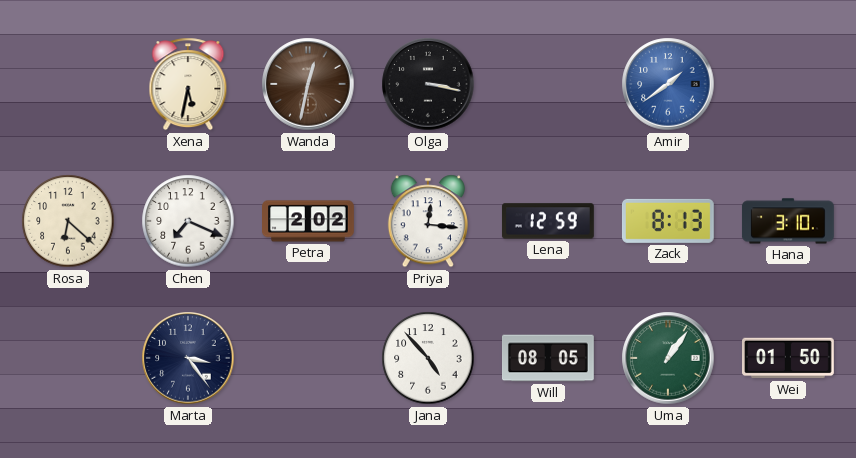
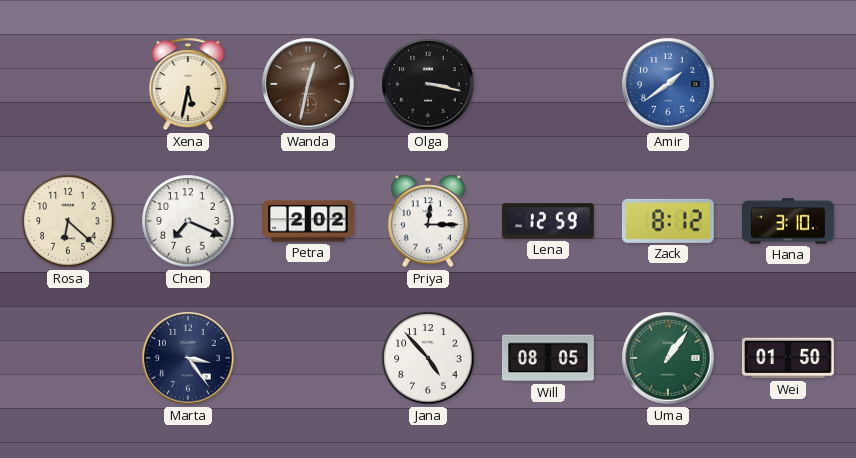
Priya: 12:16 -> 12:15
Zack: 8:13 -> 8:12
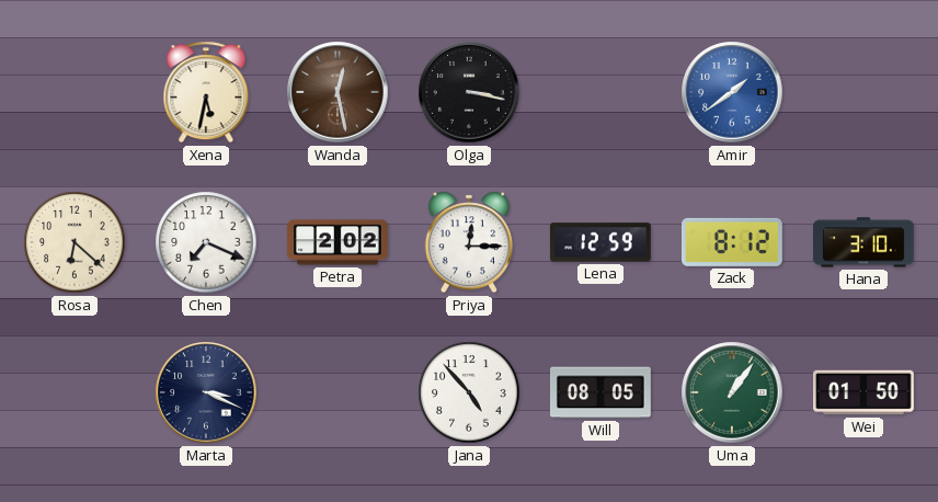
Wanda: 12:32 -> 12:28
Marta: 3:24 -> 3:19
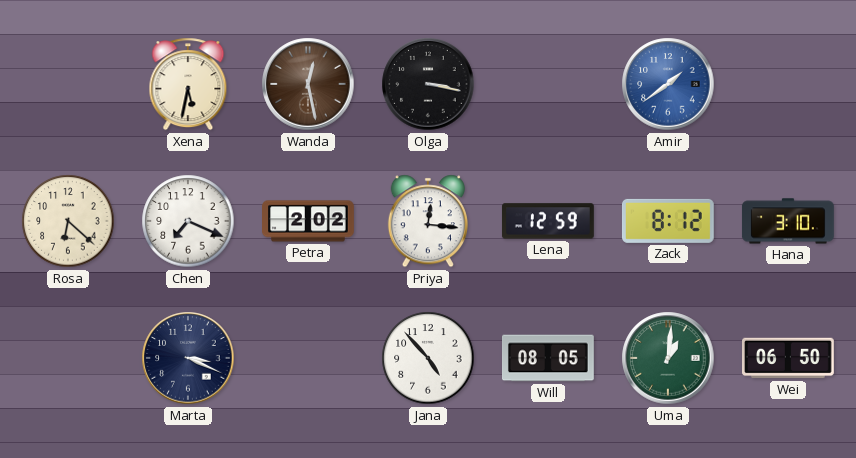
Priya: 12:15 -> 12:16
Uma: 1:06 -> 1:01
Wei: 01:50 -> 06:50
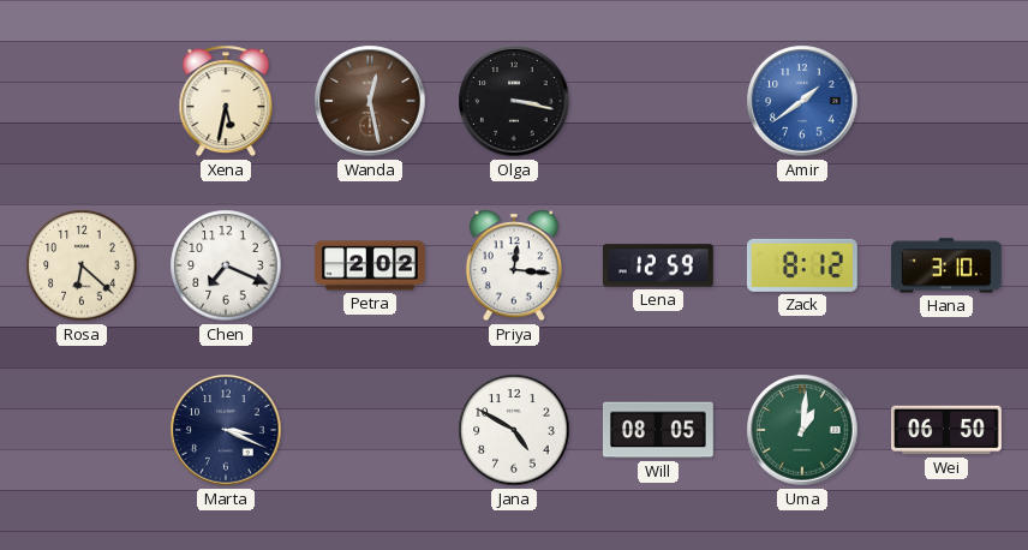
Jana: 4:53 -> 4:50
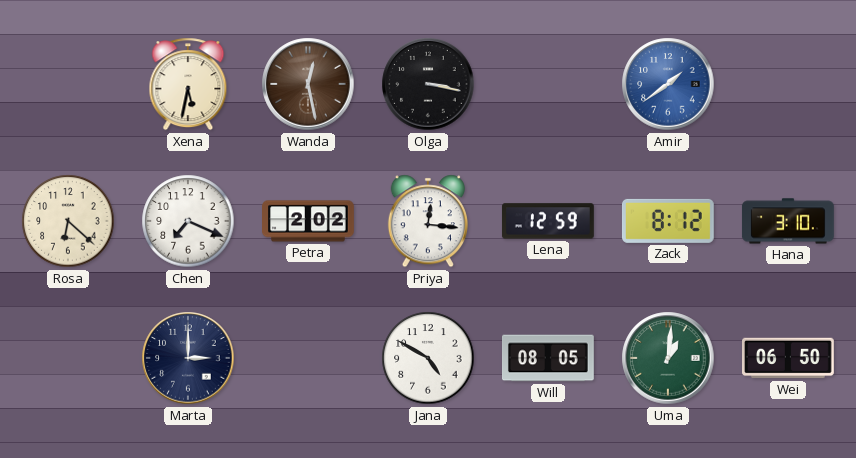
Marta: 3:19 -> 3:00
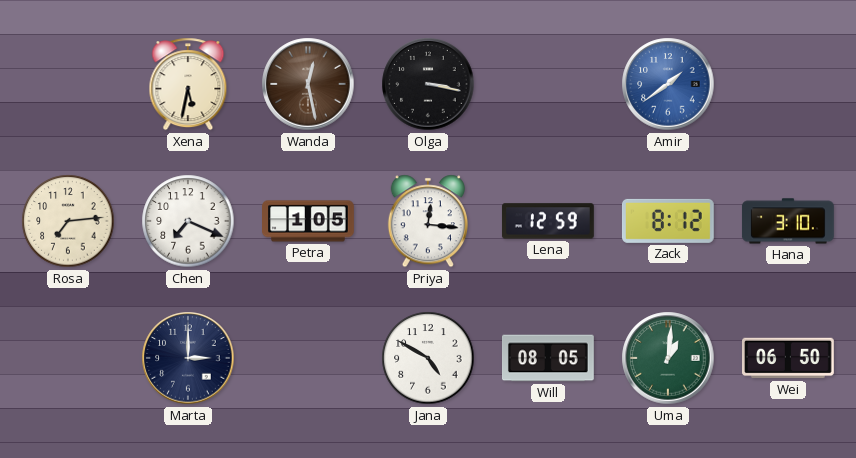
Rosa: 6:22 -> 7:14
Petra: 2:02 -> 1:05
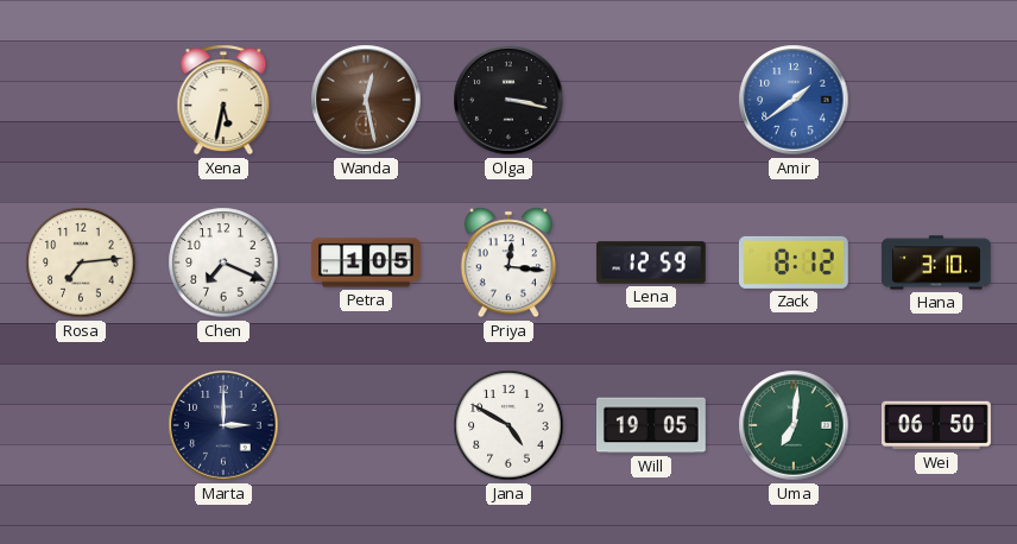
Will: 08:05 -> 19:05
Uma: 1:01 -> 7:01
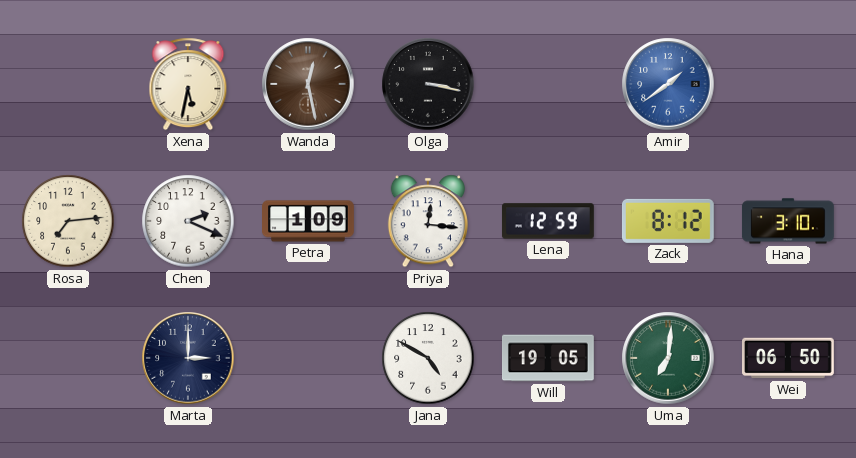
Chen: 7:19 -> 2:19
Petra: 1:05 -> 1:09
